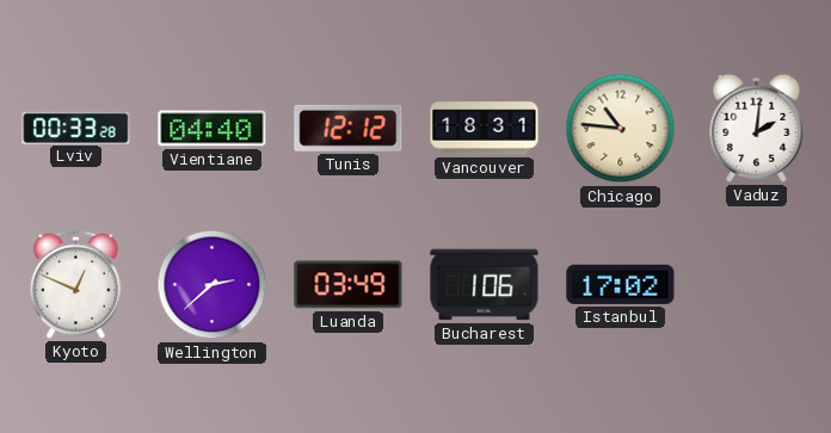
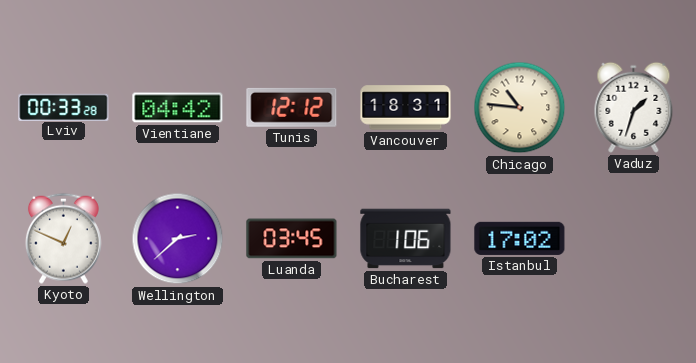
Vientiane: 04:40 -> 04:42
Vaduz: 2:01 -> 1:33
Luanda: 03:49 -> 03:45
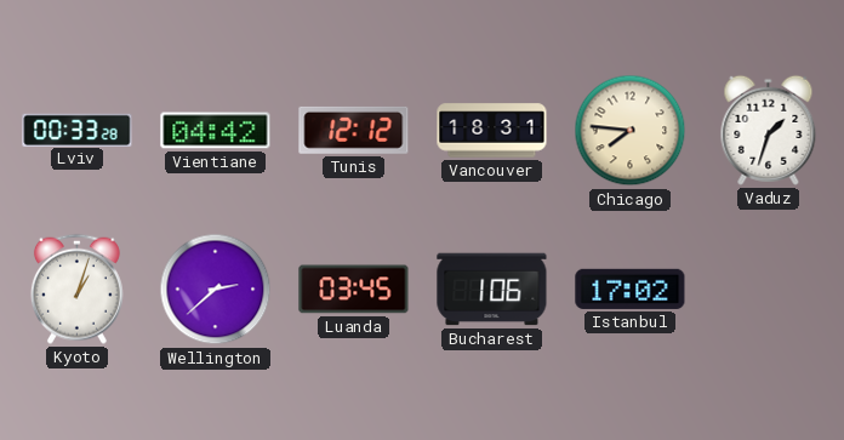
Chicago: 10:46 -> 7:46
Kyoto: 12:49 -> 1:03
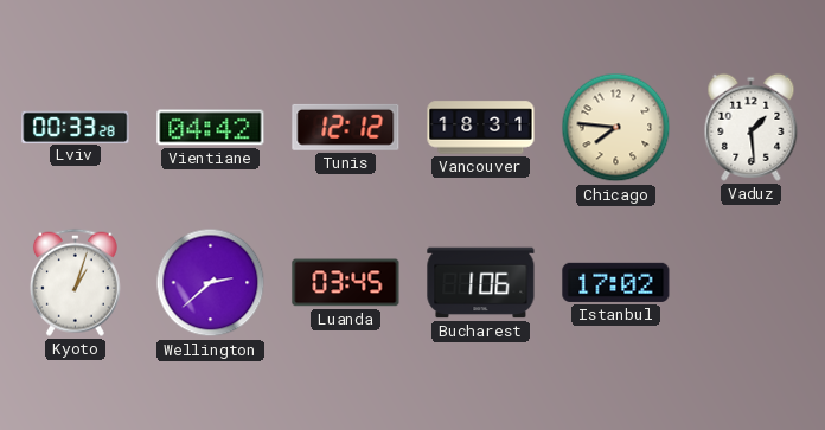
Vaduz: 1:33 -> 1:29
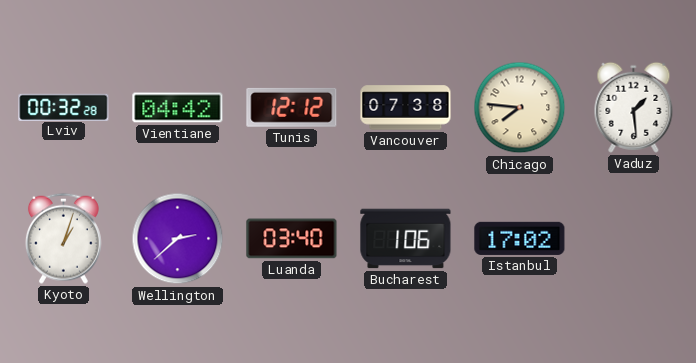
Lviv: 00:33 -> 00:32
Vancouver: 18:31 -> 07:38
Luanda: 03:45 -> 03:40
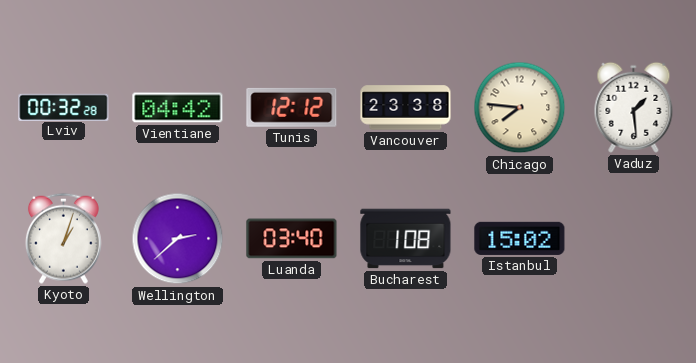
Vancouver: 07:38 -> 23:38
Bucharest: 1:06 -> 1:08
Istanbul: 17:02 -> 15:02
